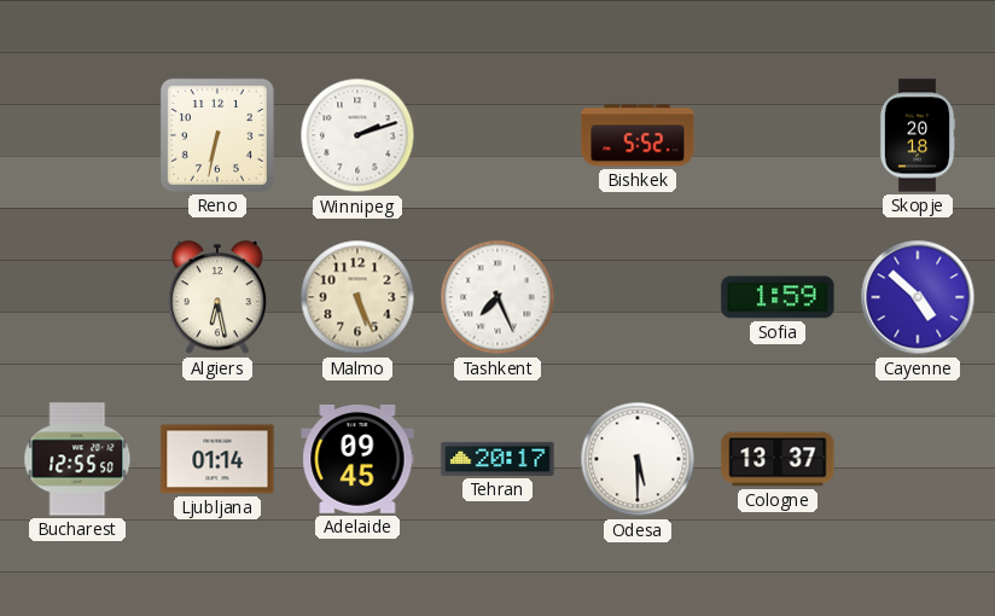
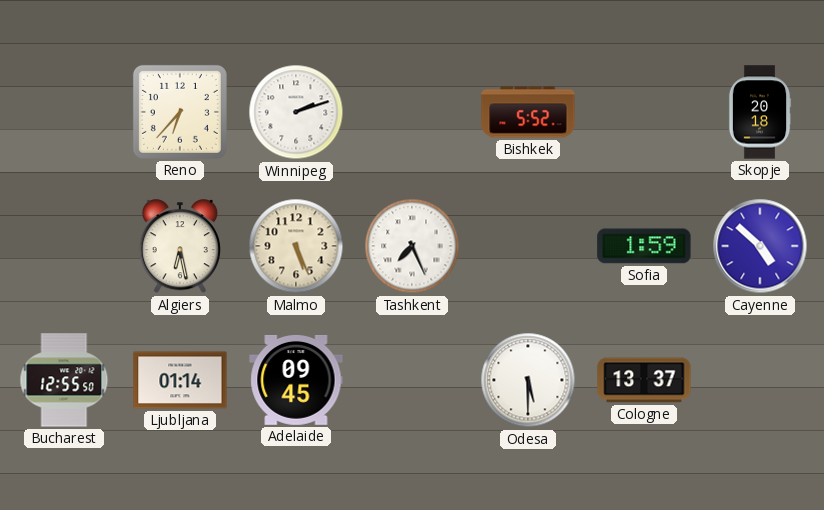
Reno: 6:32 -> 6:37
Tehran: 20:17 -> none
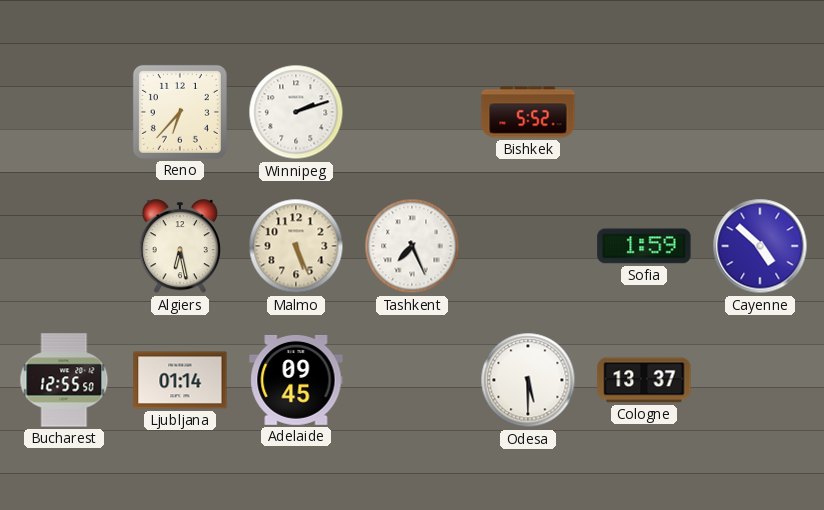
Skopje: 20:18 -> none
